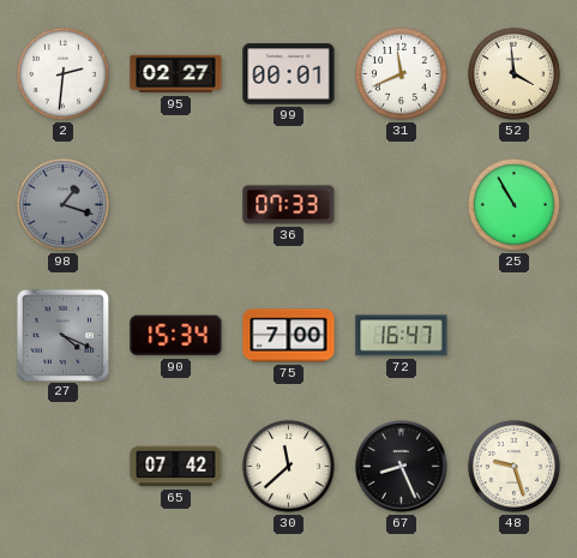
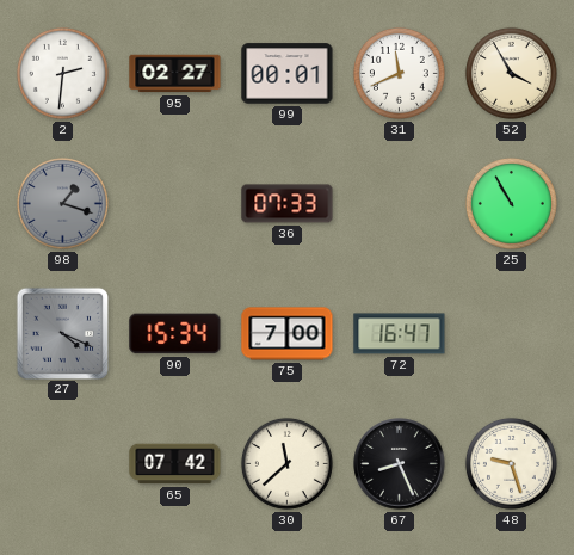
52: 3:59 -> 3:55
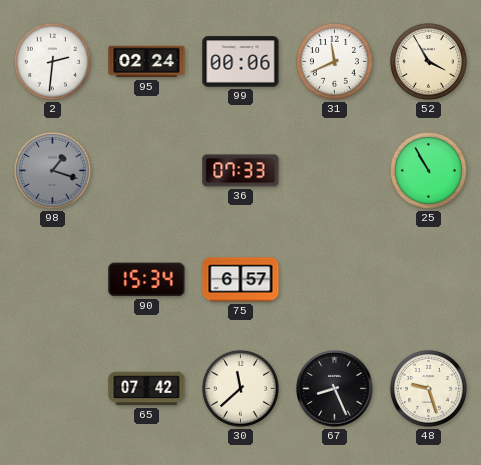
95: 02:27 -> 02:24
99: 00:01 -> 00:06
27: 4:19 -> none
75: 7:00 -> 6:57
72: 16:47 -> none
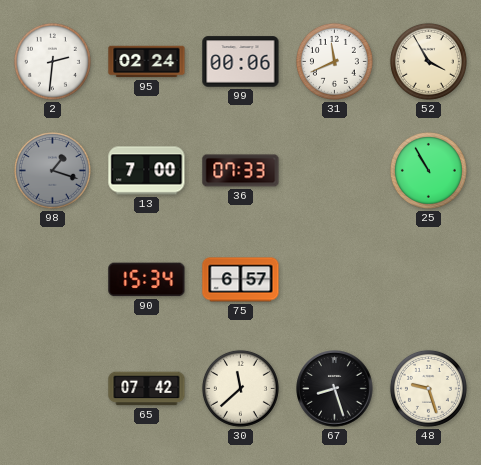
13: none -> 7:00
67: 8:26 -> 8:27
